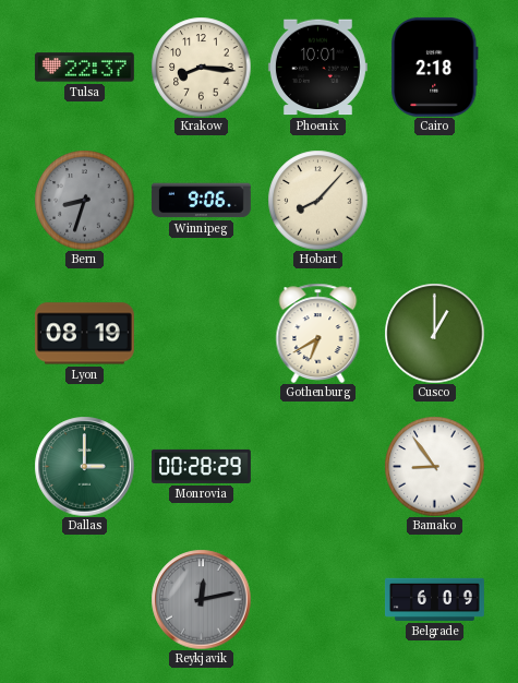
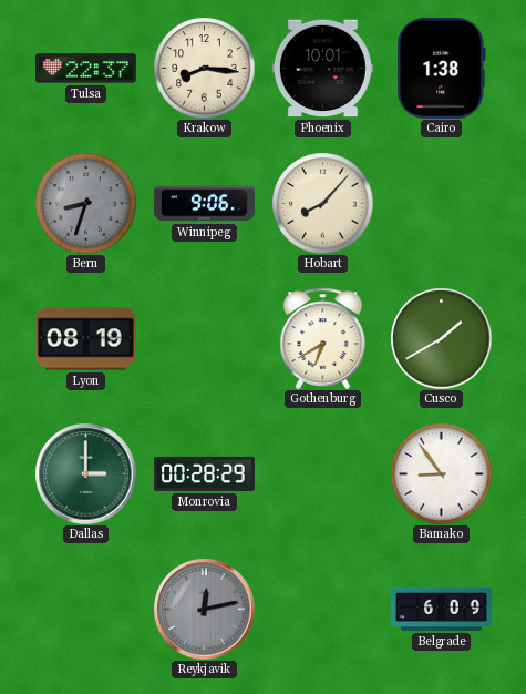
Cairo: 2:18 -> 1:38
Cusco: 1:00 -> 1:40
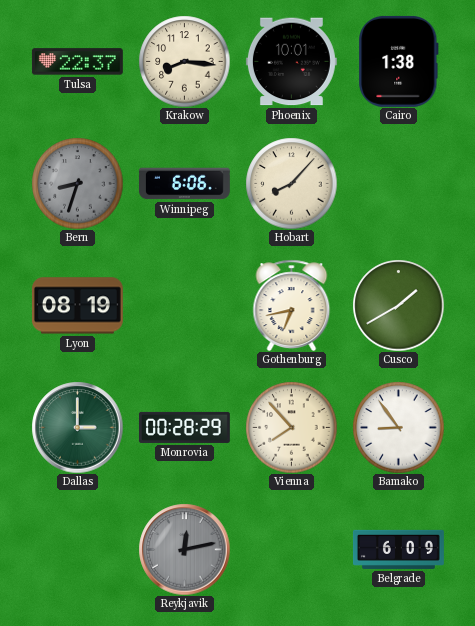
Winnipeg: 9:06 -> 6:06
Gothenburg: 6:40 -> 6:43
Vienna: none -> 7:53
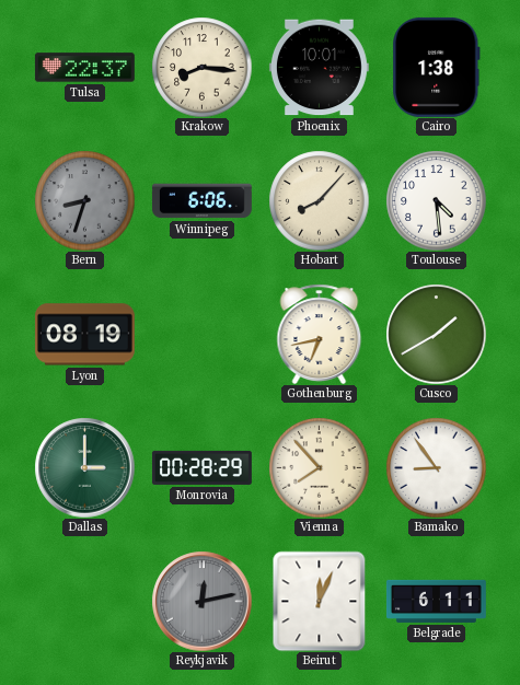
Toulouse: none -> 4:29
Beirut: none -> 12:04
Belgrade: 6:09 -> 6:11
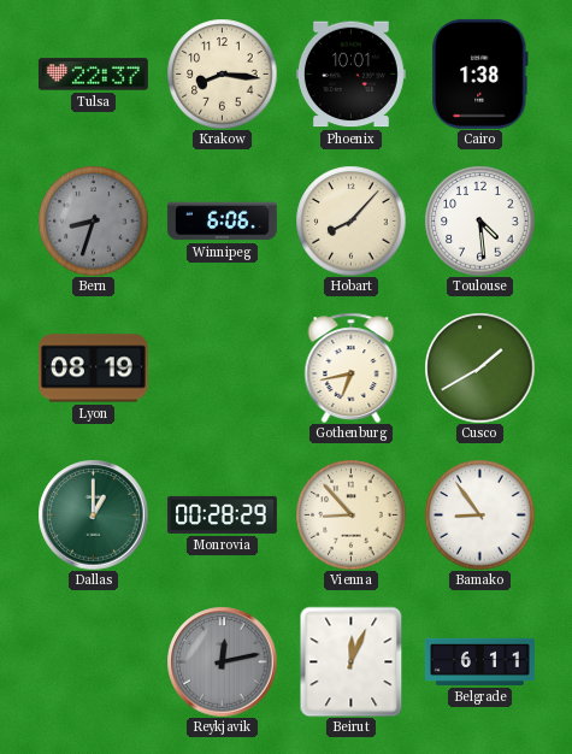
Dallas: 3:00 -> 1:00
Vienna: 7:53 -> 8:53
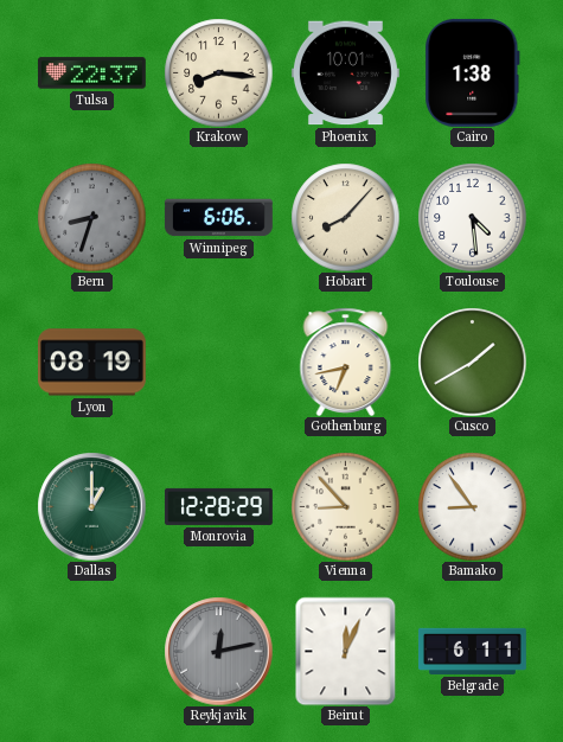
Monrovia: 00:28 -> 12:28
